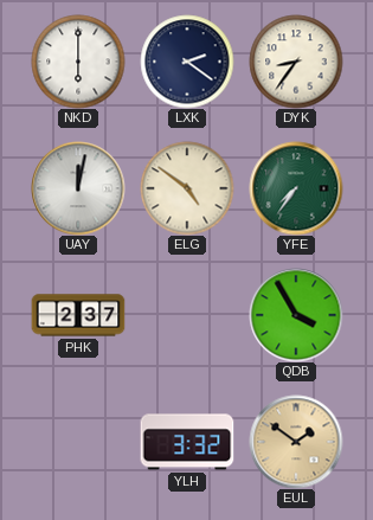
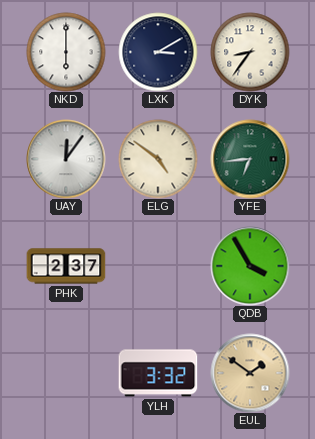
LXK: 2:21 -> 3:10
UAY: 12:02 -> 12:06
YFE: 7:36 -> 6:44
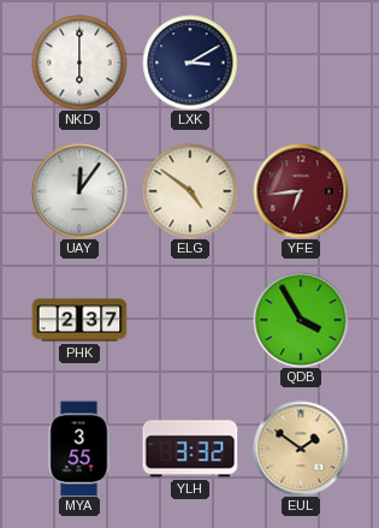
DYK: 8:36 -> none
YFE dial: green -> burgundy
MYA: none -> 3:55
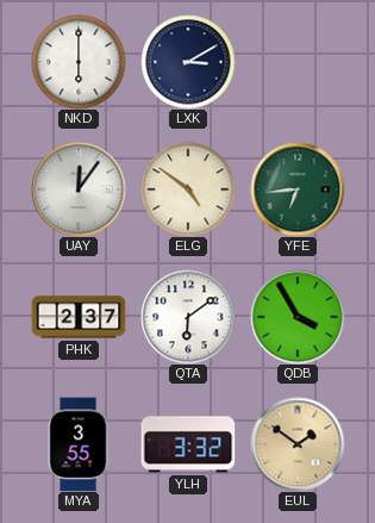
YFE dial: burgundy -> green
QTA: none -> 6:09
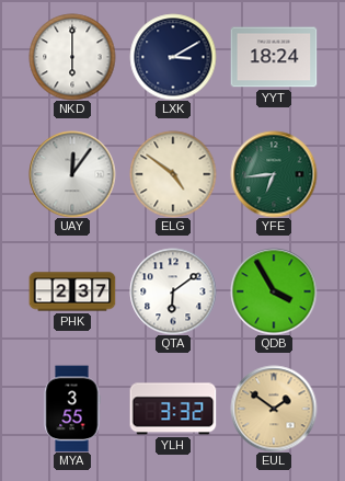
YYT: none -> 18:24
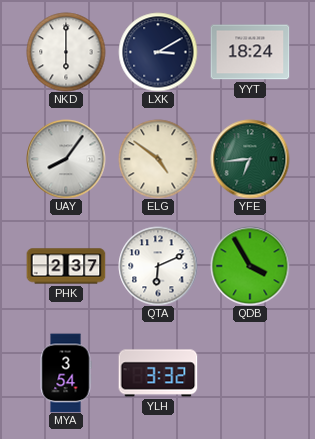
UAY: 12:06 -> 8:06
QTA: 6:09 -> 6:11
MYA: 3:55 -> 3:54
EUL: 1:51 -> none
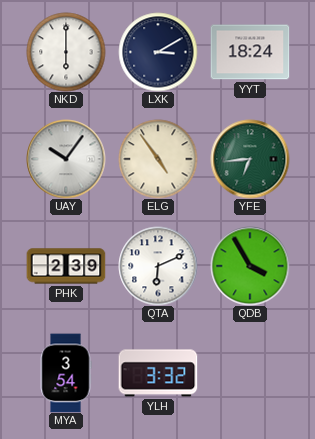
UAY: 8:06 -> 10:06
ELG: 4:51 -> 4:54
PHK: 2:37 -> 2:39
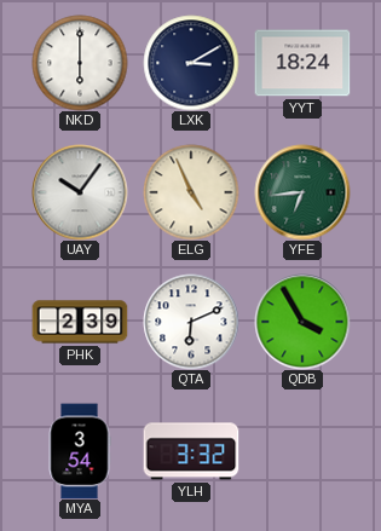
ELG: 4:54 -> 4:56
